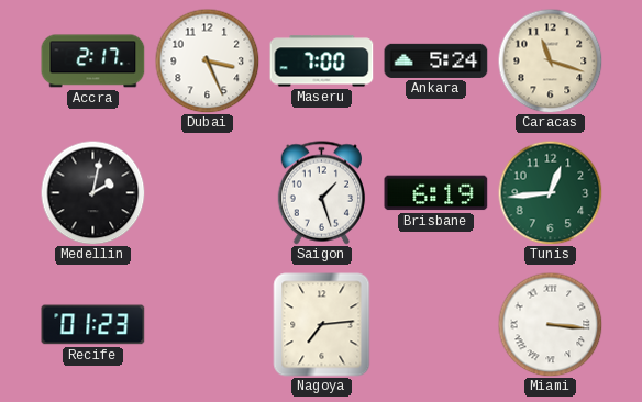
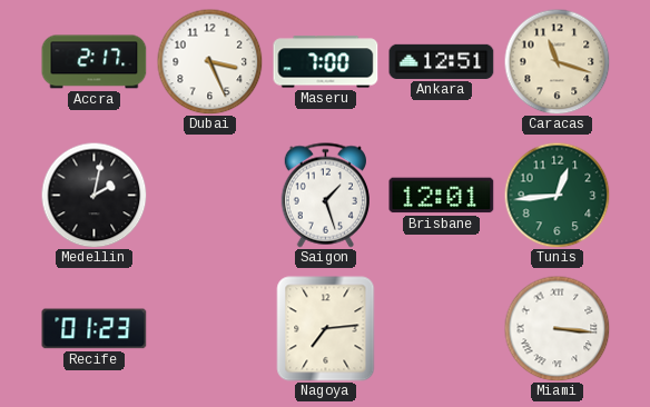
Ankara: 5:24 -> 12:51
Brisbane: 6:19 -> 12:01
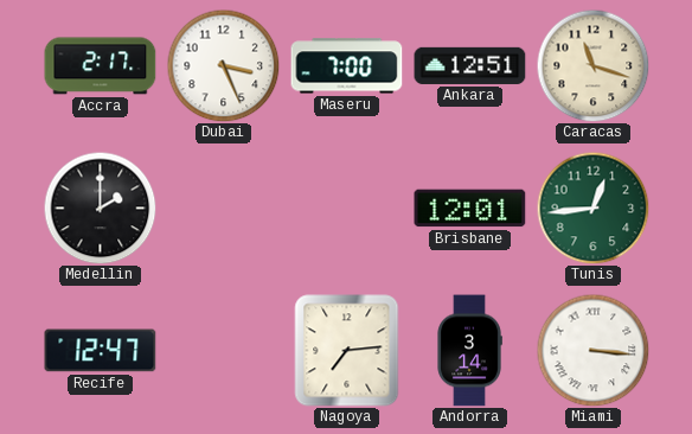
Medellin: 2:02 -> 2:00
Saigon: 1:27 -> none
Recife: 01:23 -> 12:47
Andorra: none -> 3:14
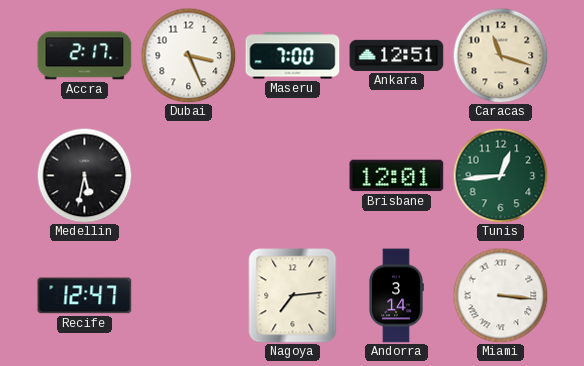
Medellin: 2:00 -> 5:32
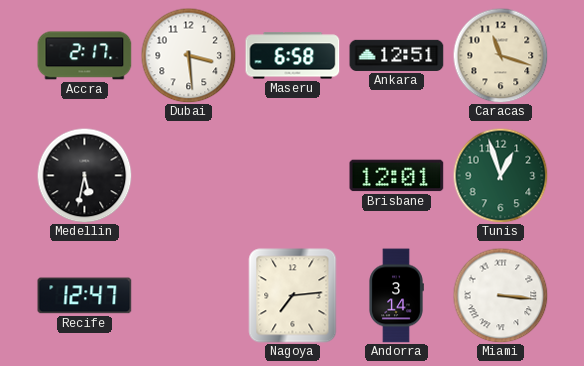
Dubai: 3:26 -> 3:29
Maseru: 7:00 -> 6:58
Tunis: 12:44 -> 12:57
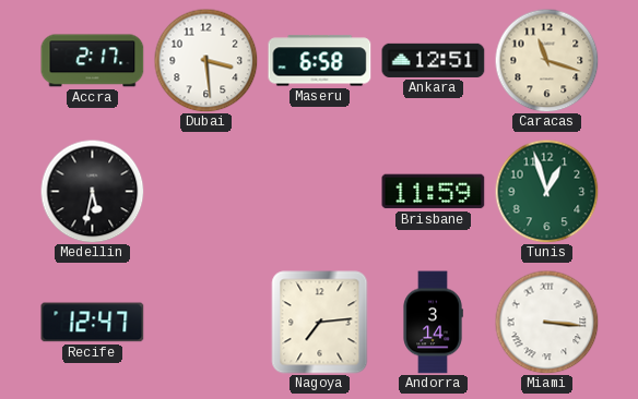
Brisbane: 12:01 -> 11:59
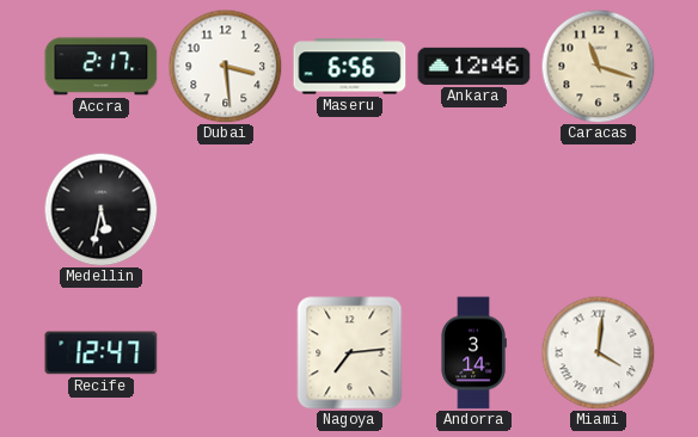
Maseru: 6:58 -> 6:56
Ankara: 12:51 -> 12:46
Brisbane: 11:59 -> none
Tunis: 12:57 -> none
Miami: 3:16 -> 4:01
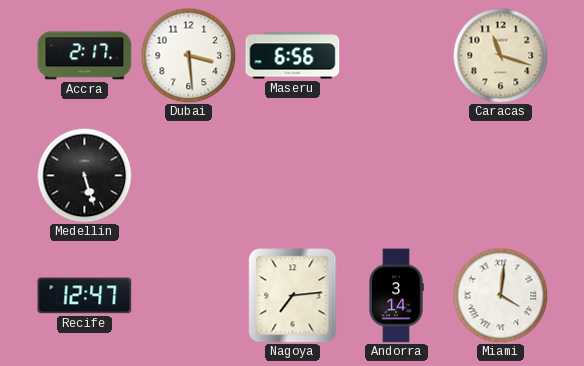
Ankara: 12:46 -> none
Medellin: 5:32 -> 5:27
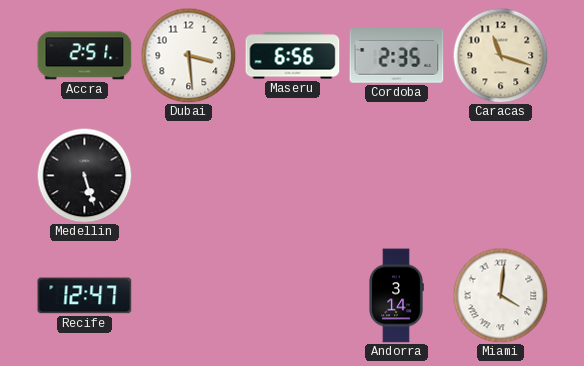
Accra: 2:17 -> 2:51
Cordoba: none -> 2:35
Nagoya: 7:14 -> none
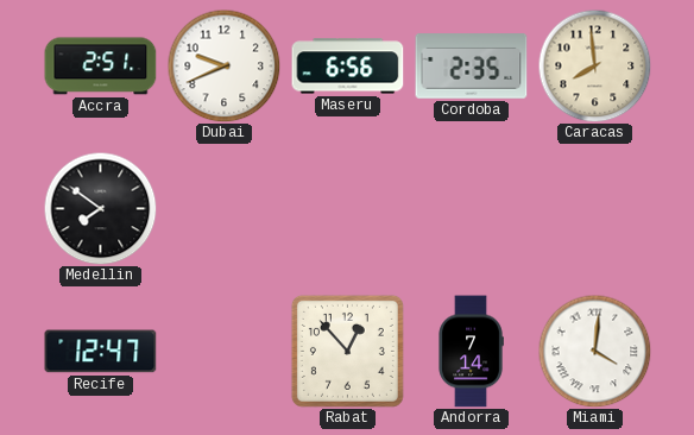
Dubai: 3:29 -> 9:41
Caracas: 11:18 -> 7:59
Medellin: 5:27 -> 7:51
Rabat: none -> 12:53
Andorra: 3:14 -> 7:14
